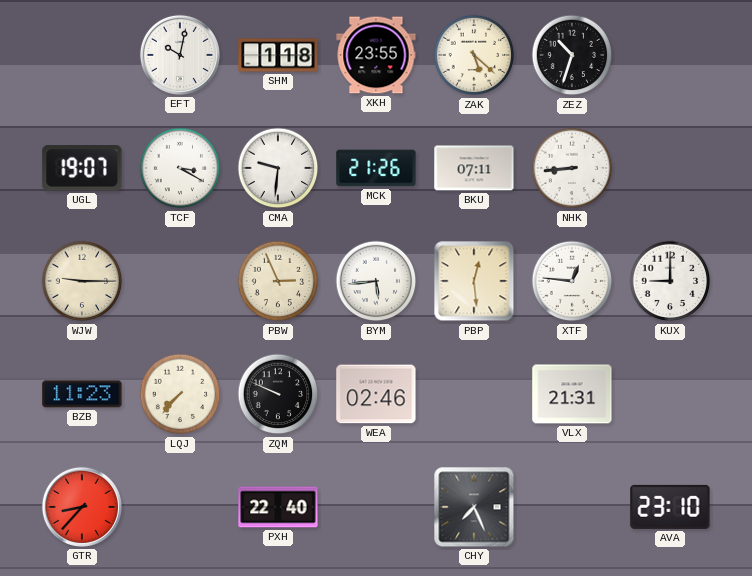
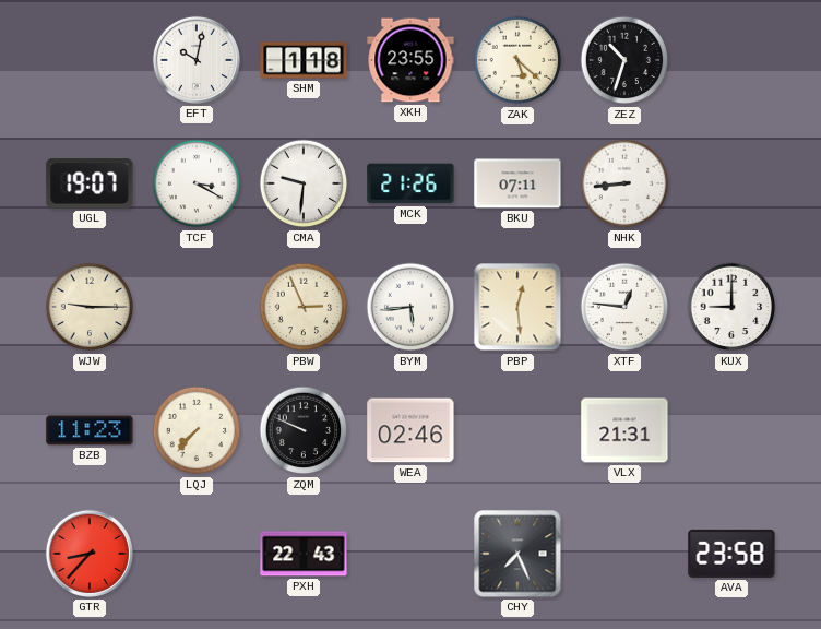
PXH: 22:40 -> 22:43
AVA: 23:10 -> 23:58
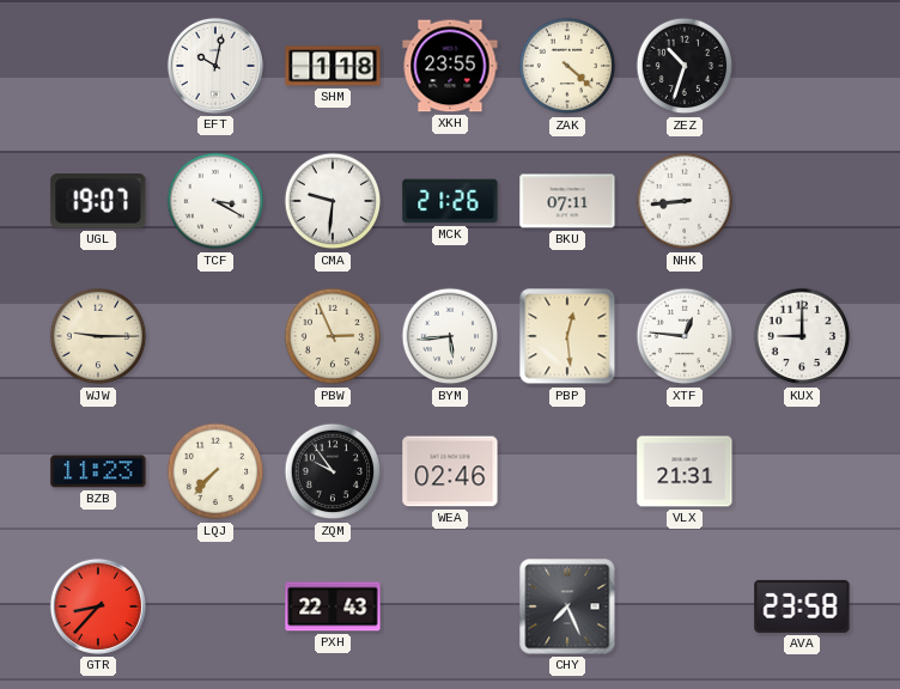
ZAK: 5:22 -> 4:22
ZQM: 9:49 -> 9:54
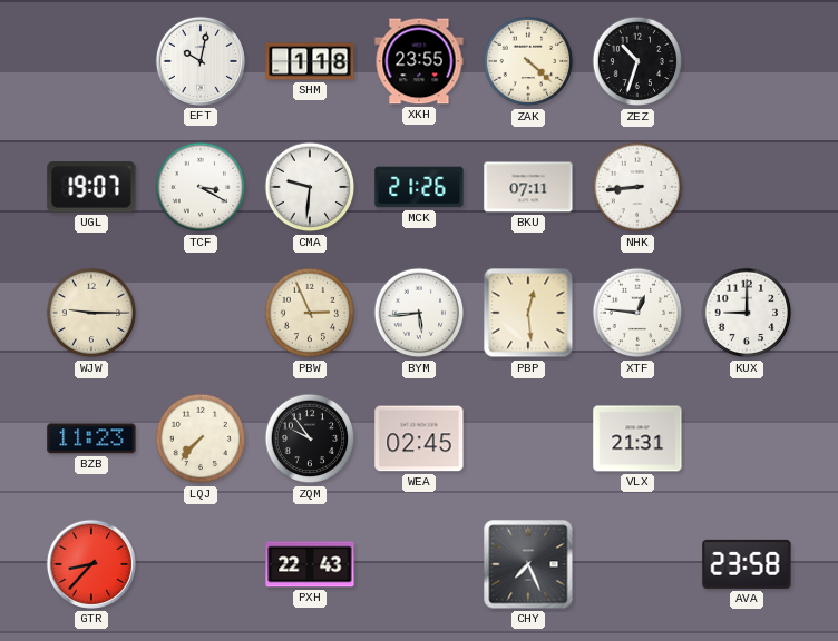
WEA: 02:46 -> 02:45
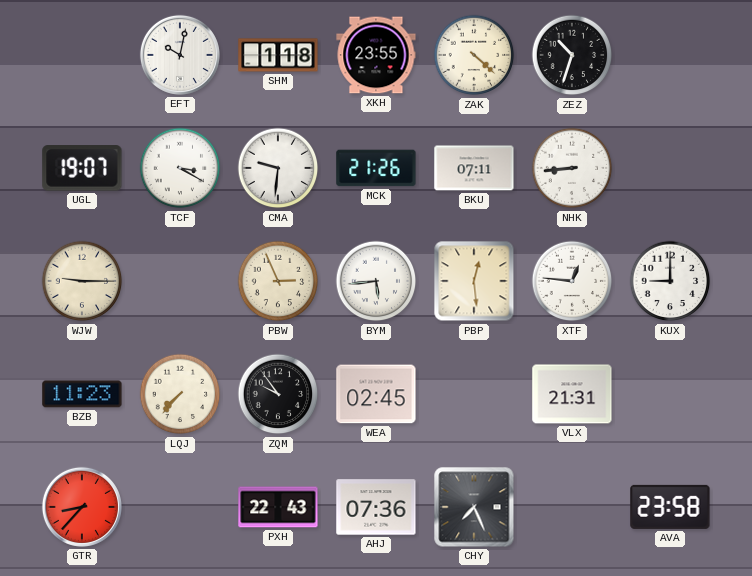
AHJ: none -> 07:36
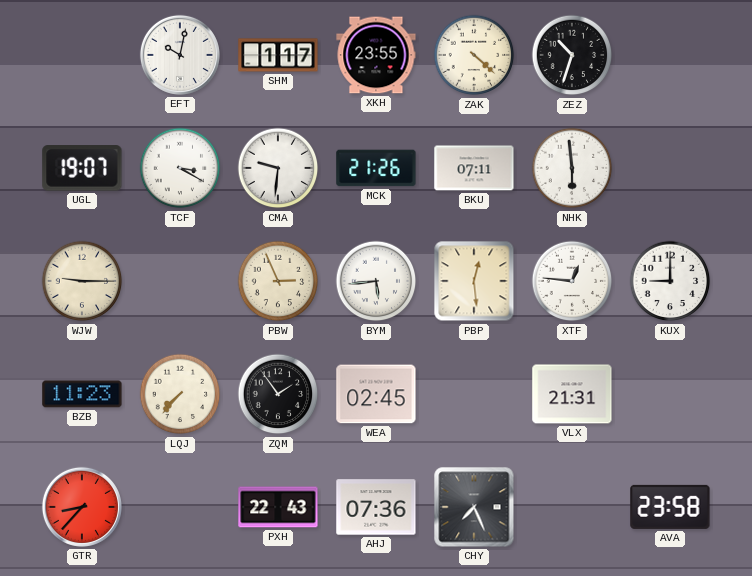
SHM: 1:18 -> 1:17
NHK: 8:44 -> 5:59
ZQM: 9:54 -> 1:54
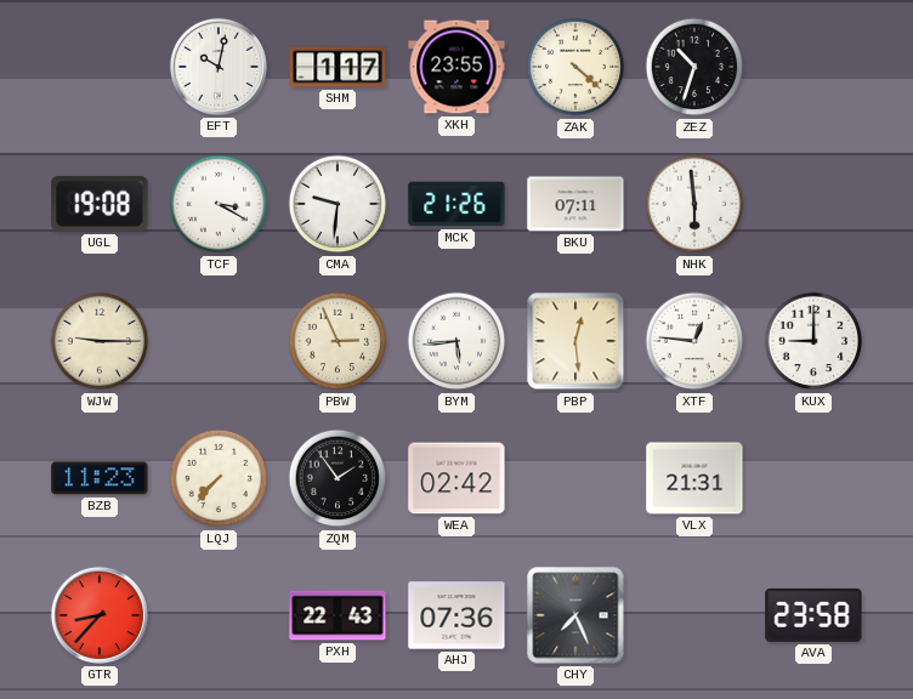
UGL: 19:07 -> 19:08
WEA: 02:45 -> 02:42
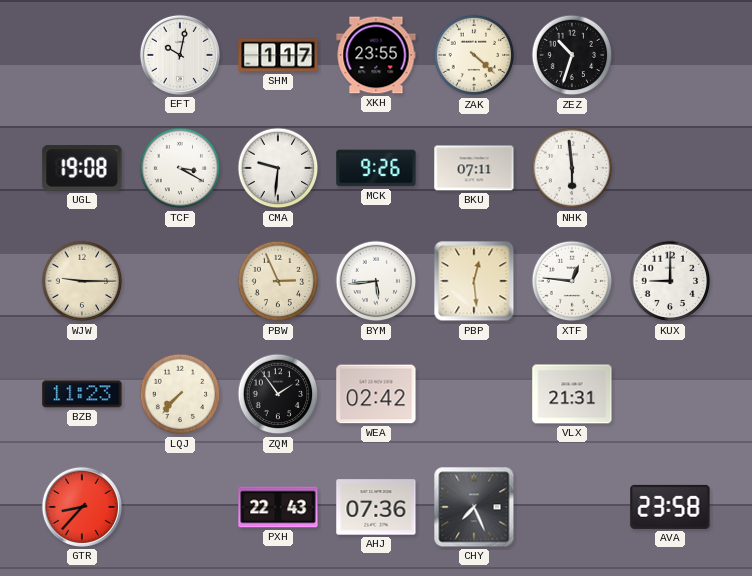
MCK: 21:26 -> 9:26
